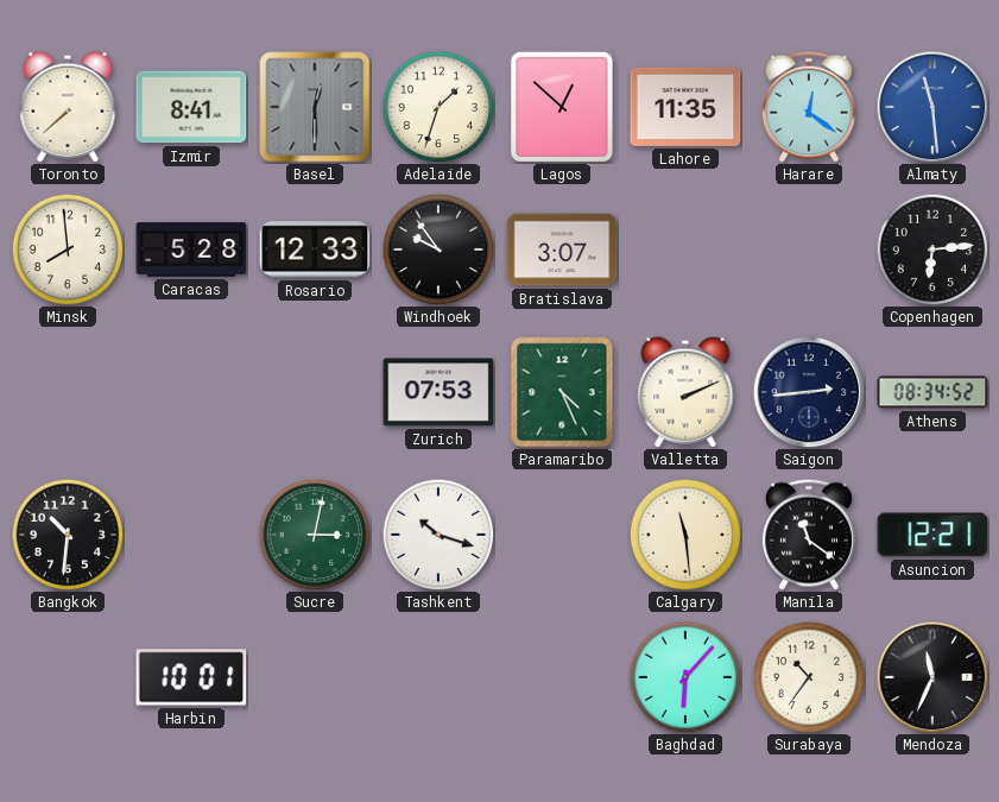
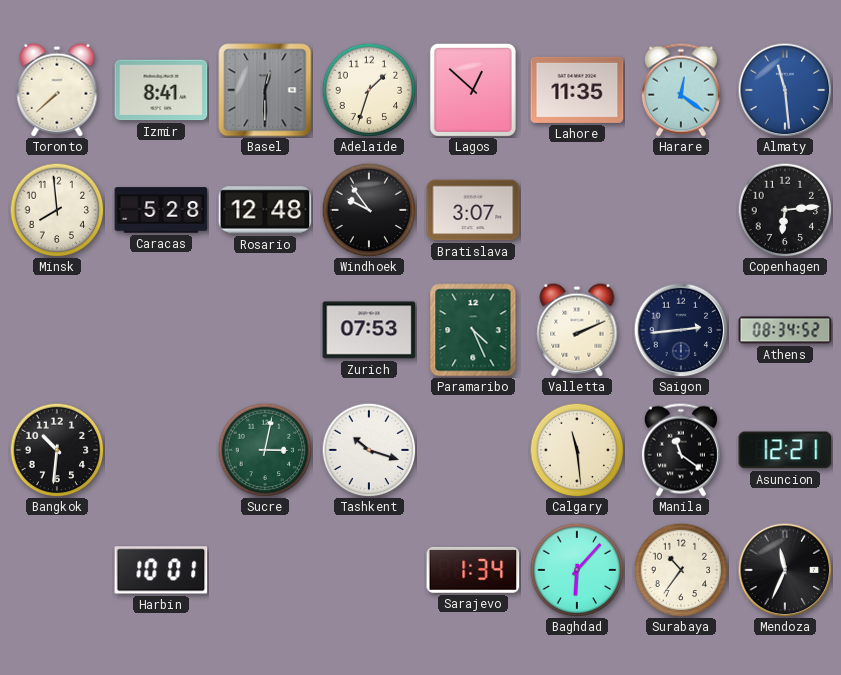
Rosario: 12:33 -> 12:48
Sarajevo: none -> 1:34
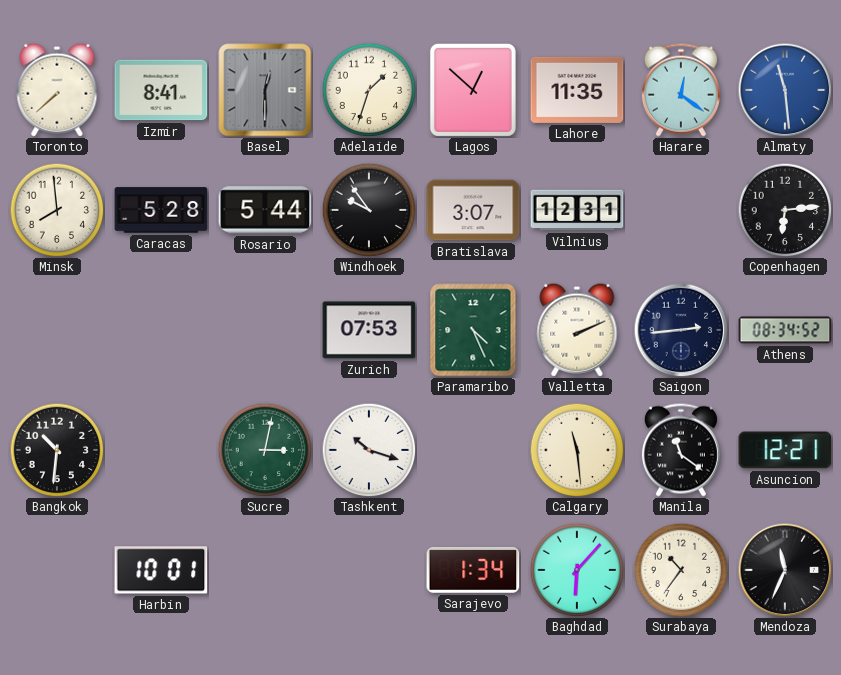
Rosario: 12:48 -> 5:44
Vilnius: none -> 12:31
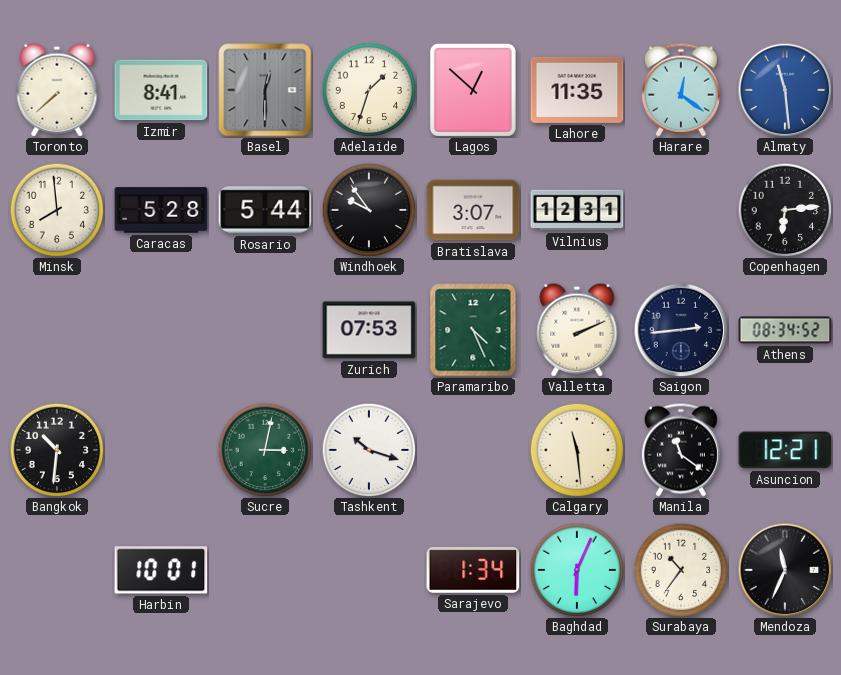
Baghdad: 6:07 -> 6:04
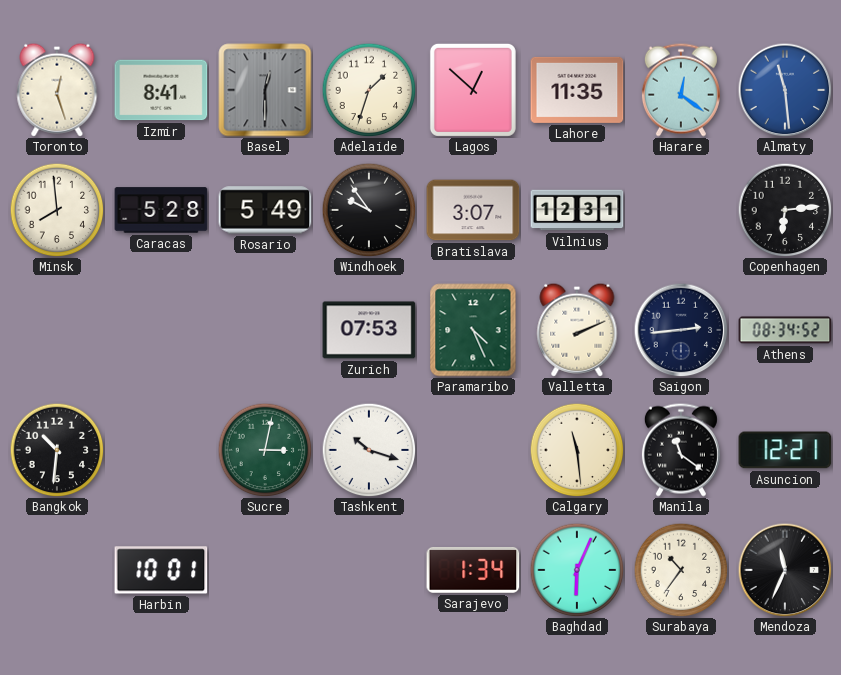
Toronto: 7:38 -> 12:27
Rosario: 5:44 -> 5:49
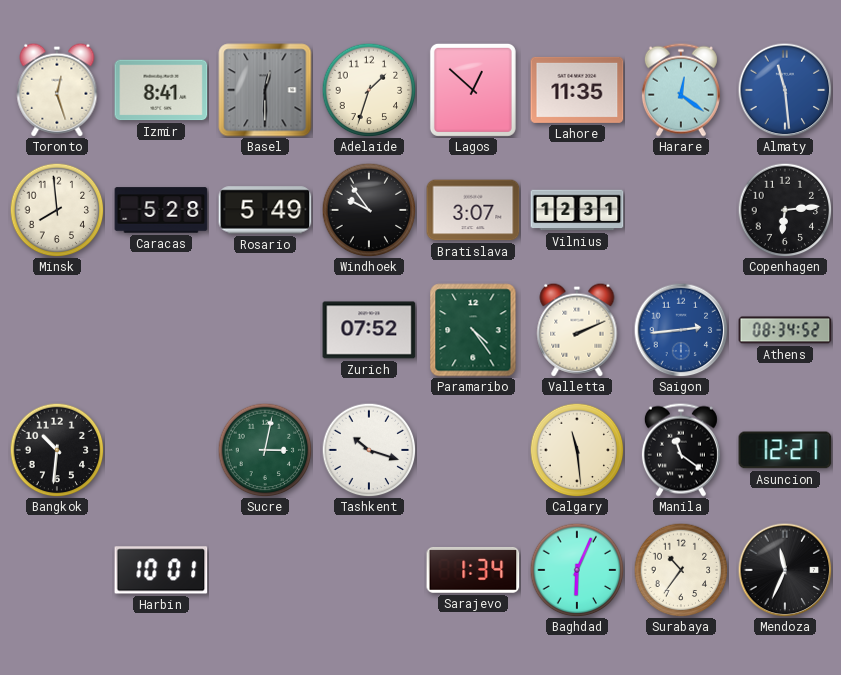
Zurich: 07:53 -> 07:52
Paramaribo: 4:26 -> 4:24
Saigon dial: navy -> blue
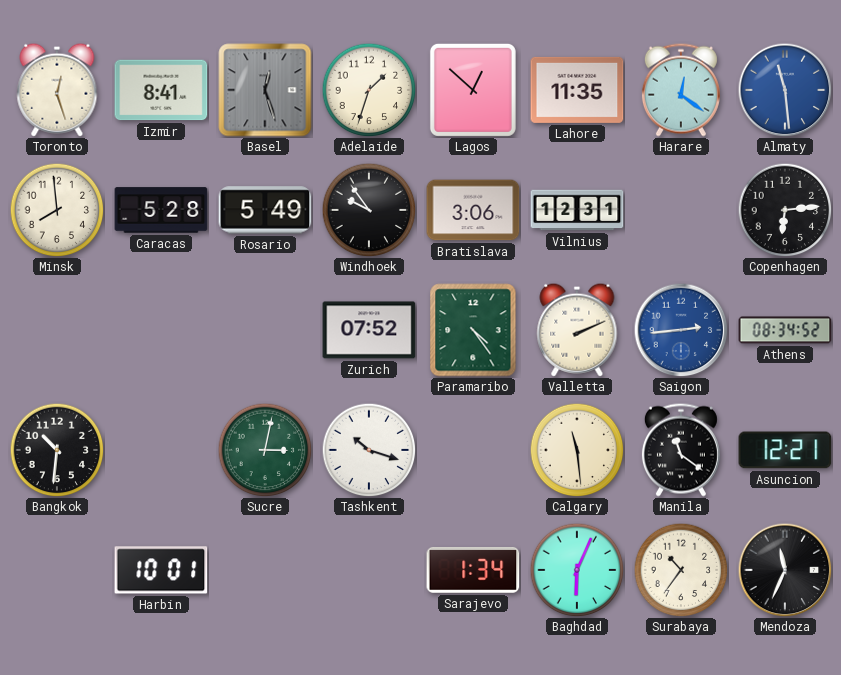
Basel: 12:30 -> 12:27
Bratislava: 3:07 -> 3:06
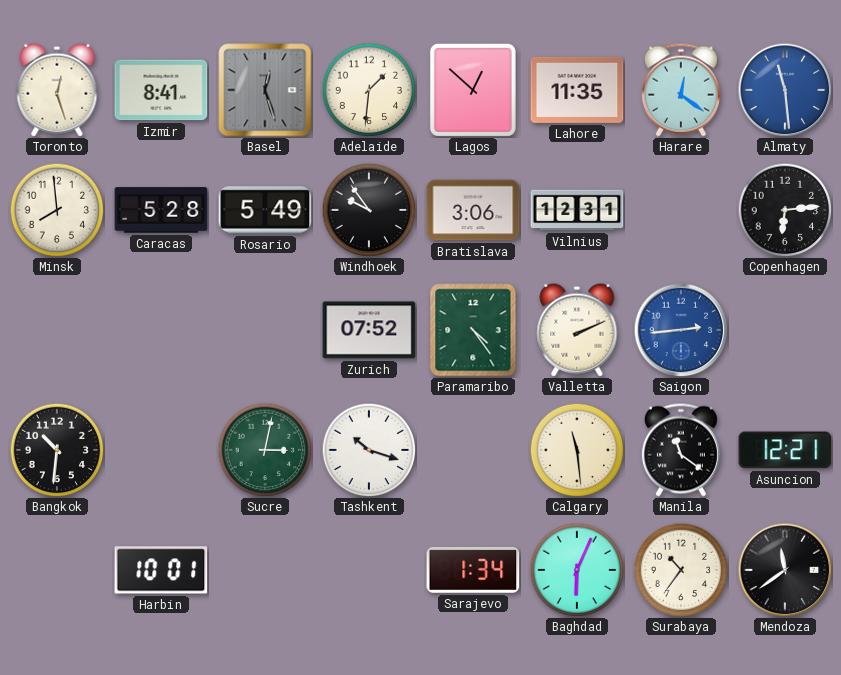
Adelaide: 1:33 -> 1:31
Athens: 08:34 -> none
Mendoza: 11:34 -> 11:39
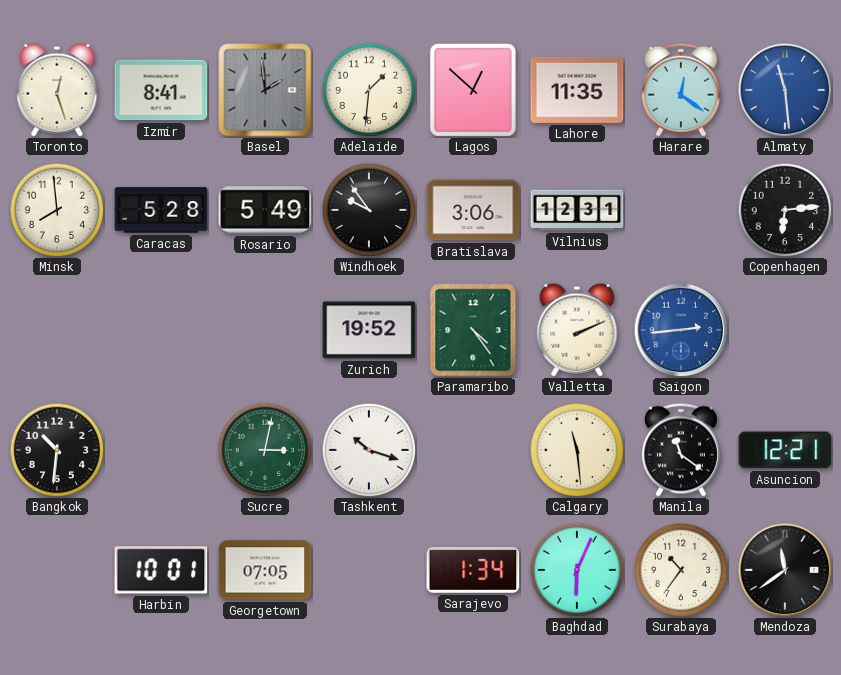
Basel: 12:27 -> 1:59
Zurich: 07:52 -> 19:52
Georgetown: none -> 07:05
